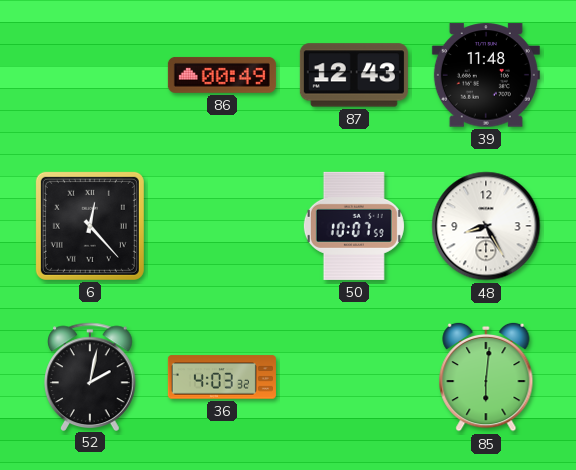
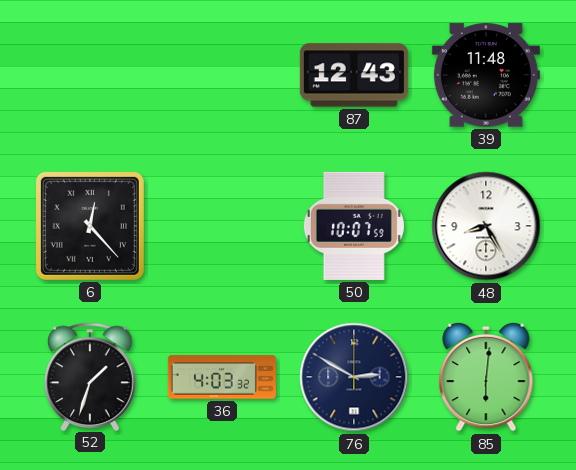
86: 00:49 -> none
52: 2:02 -> 1:33
76: none -> 2:50
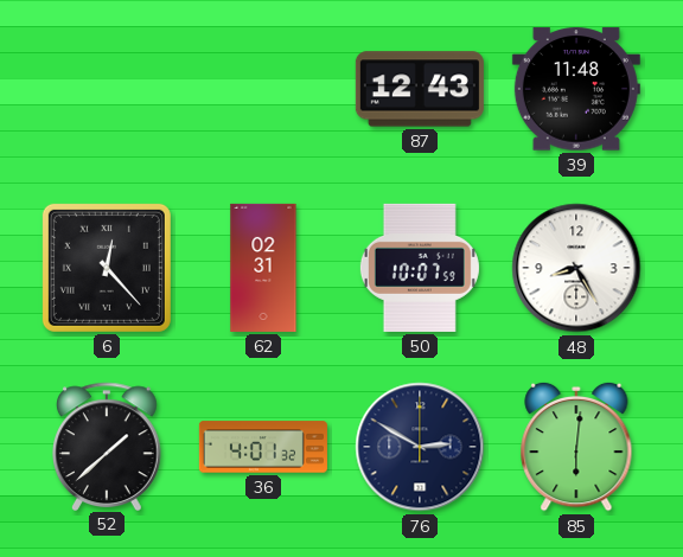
62: none -> 02:31
52: 1:33 -> 1:38
36: 4:03 -> 4:01
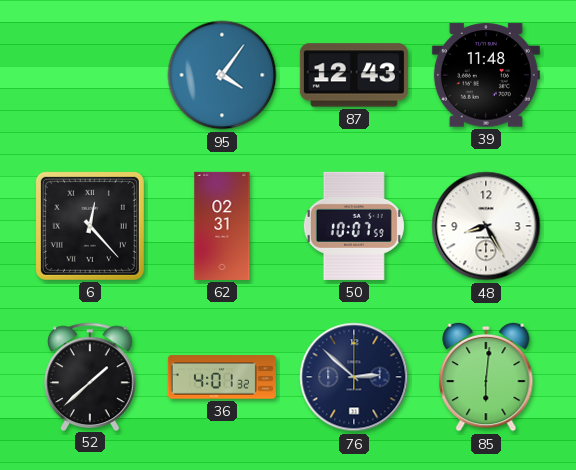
95: none -> 4:06
76: 2:50 -> 2:52
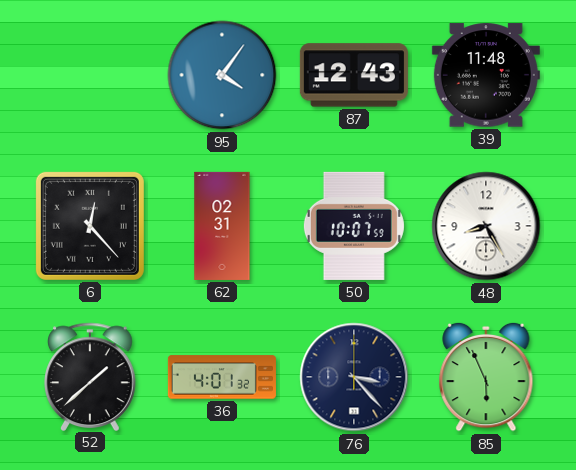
76: 2:52 -> 3:23
85: 6:01 -> 5:56
